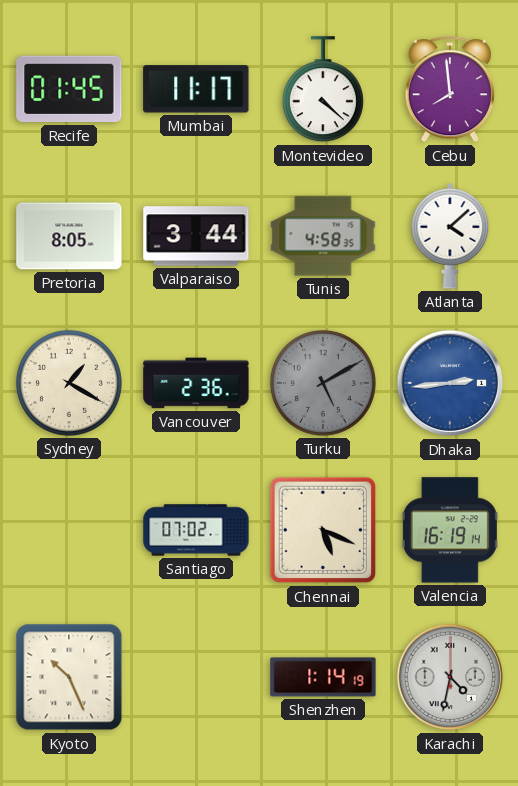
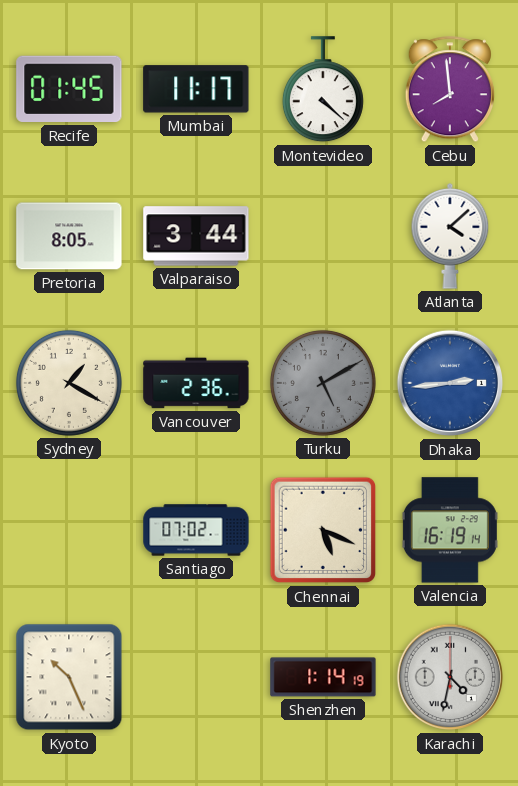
Tunis: 4:58 -> none
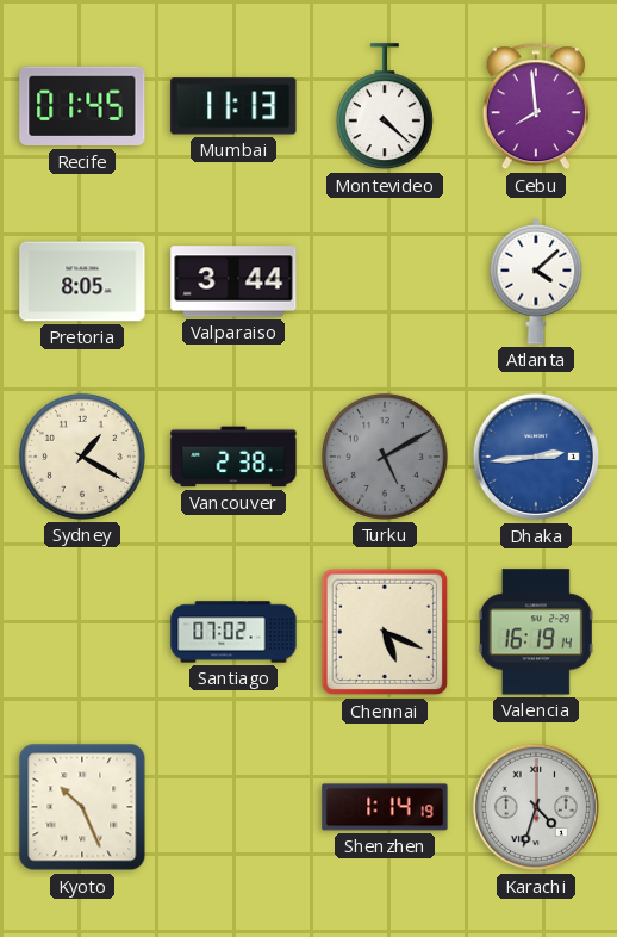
Mumbai: 11:17 -> 11:13
Vancouver: 2:36 -> 2:38
Karachi: 4:32 -> 4:33
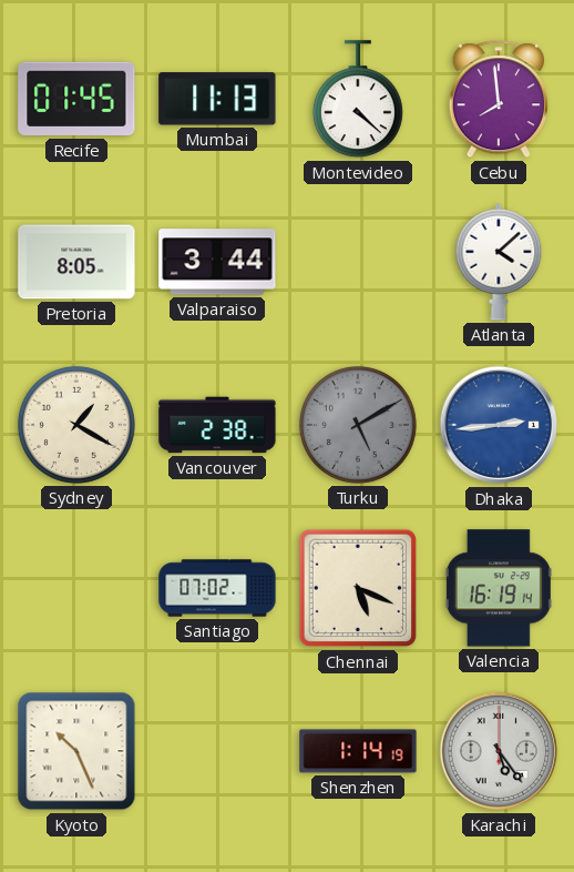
Karachi: 4:33 -> 5:24
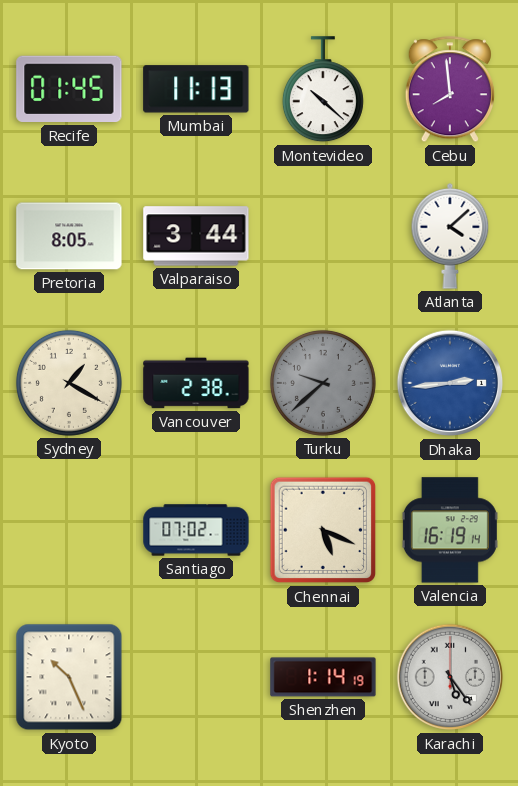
Montevideo: 4:22 -> 10:22
Turku: 5:10 -> 9:38
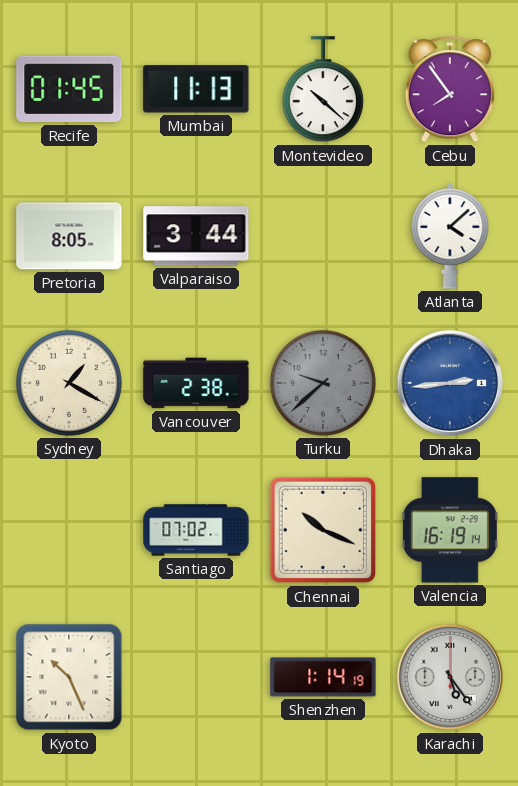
Cebu: 7:59 -> 7:54
Chennai: 5:19 -> 10:19
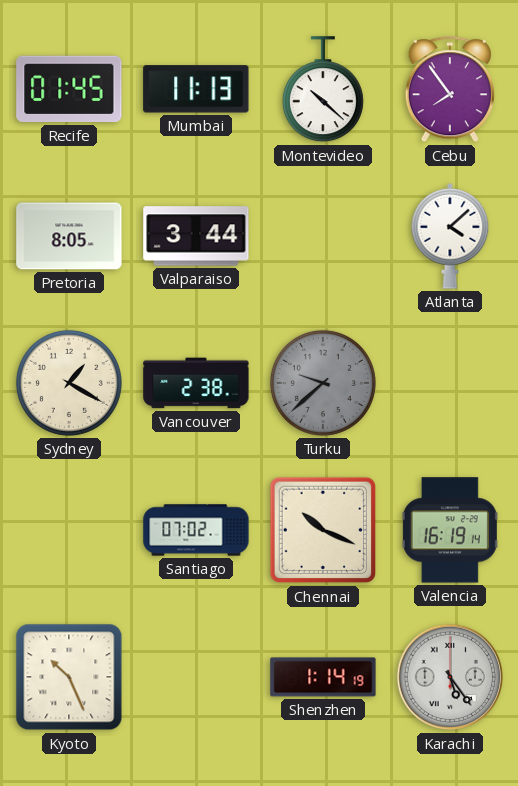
Dhaka: 2:44 -> none
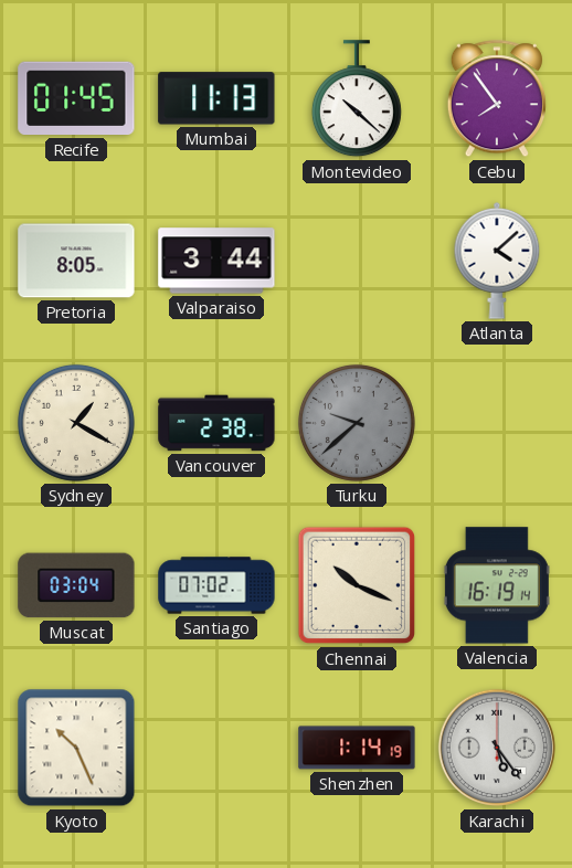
Muscat: none -> 03:04
